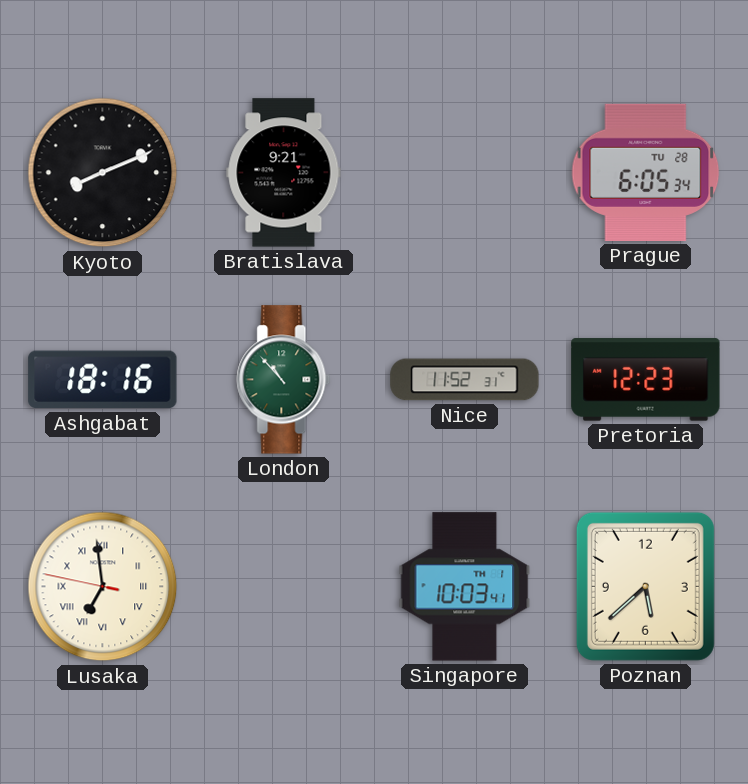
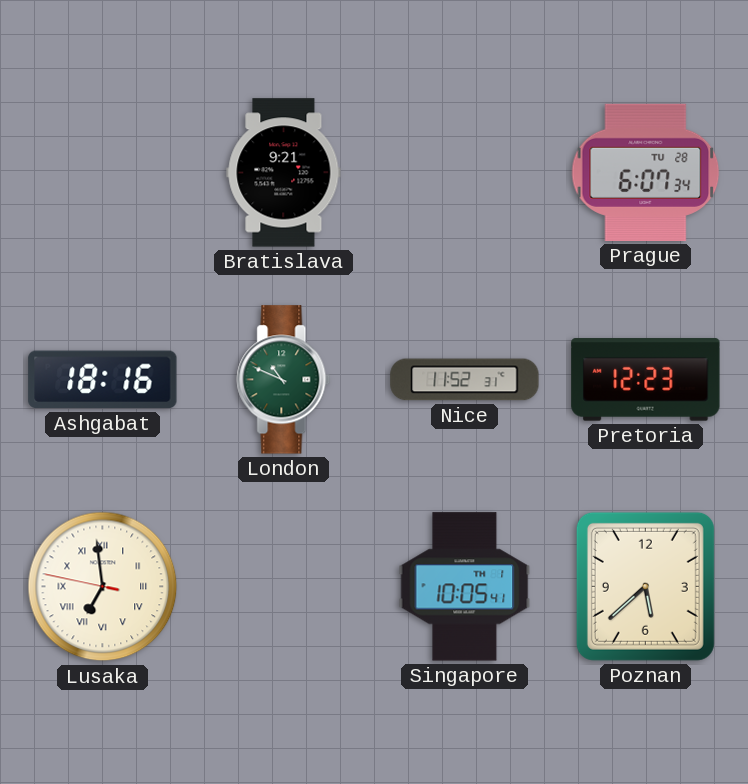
Kyoto: 8:11 -> none
Prague: 6:05 -> 6:07
London: 10:53 -> 10:49
Singapore: 10:03 -> 10:05
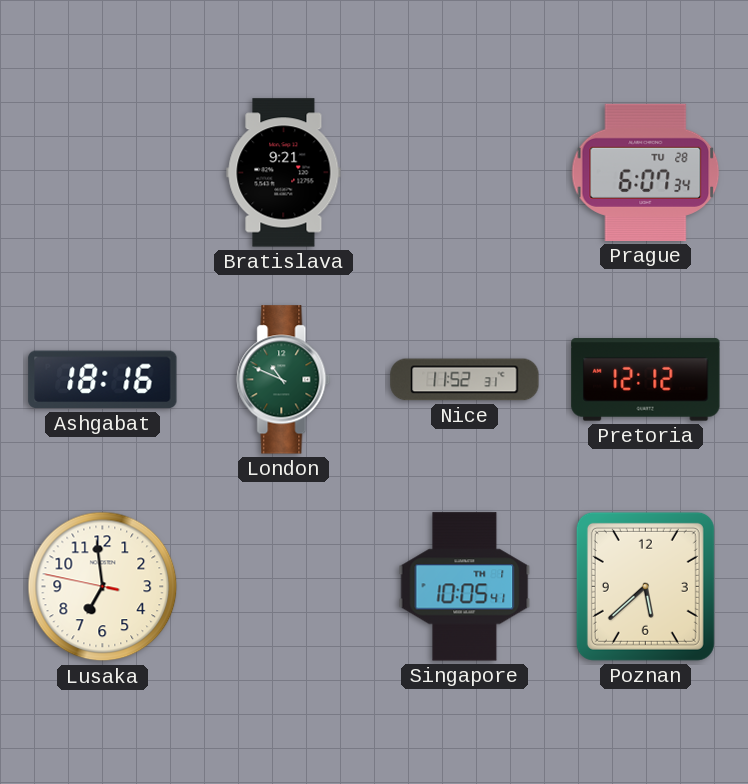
Pretoria: 12:23 -> 12:12
Lusaka numerals: Roman -> Arabic
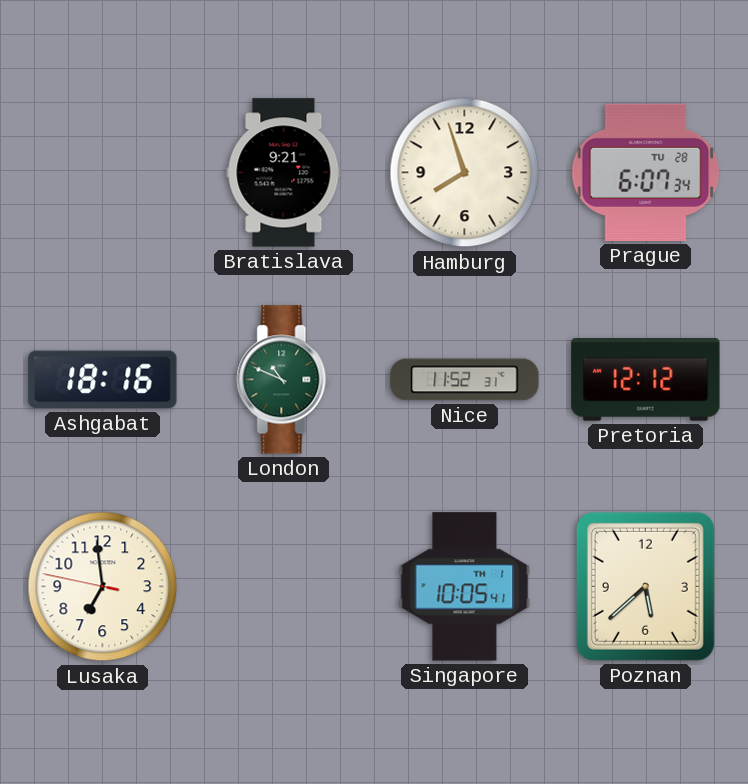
Hamburg: none -> 7:57
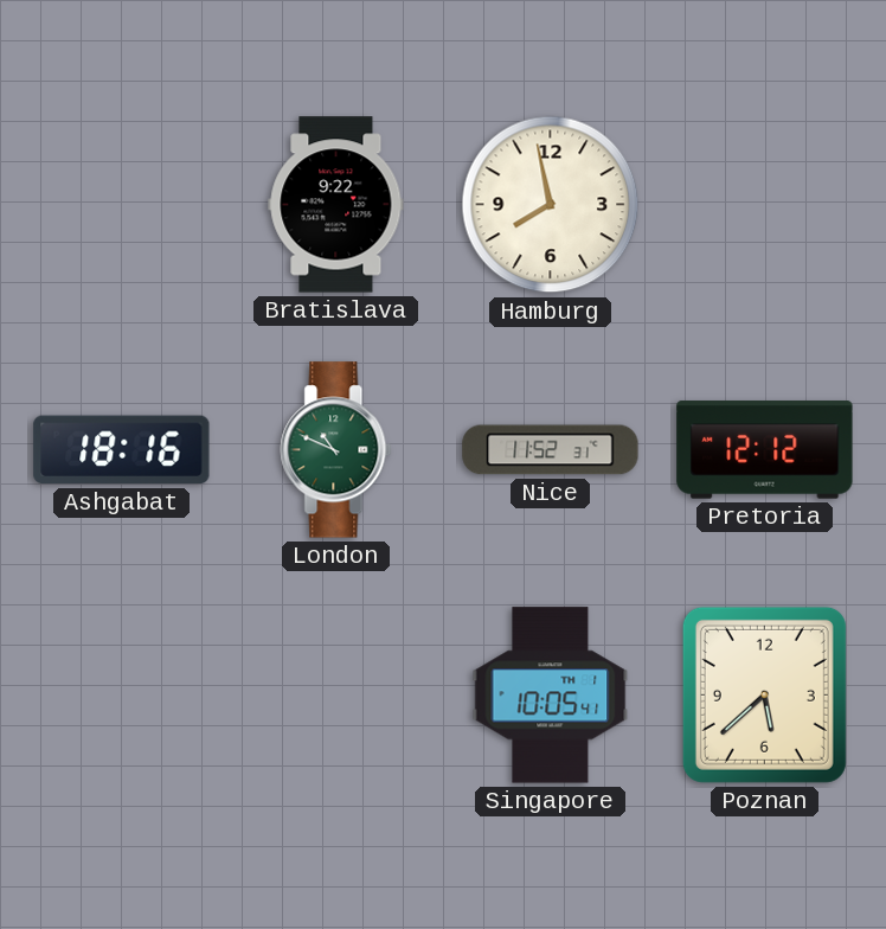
Bratislava: 9:21 -> 9:22
Hamburg: 7:57 -> 7:58
Prague: 6:07 -> none
Lusaka: 6:58 -> none
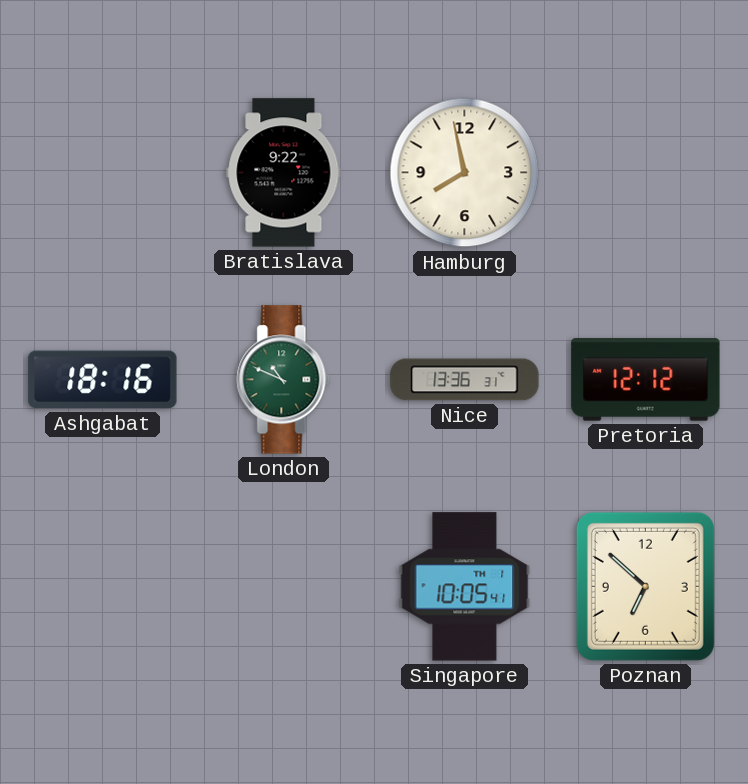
Nice: 11:52 -> 13:36
Poznan: 5:38 -> 6:52
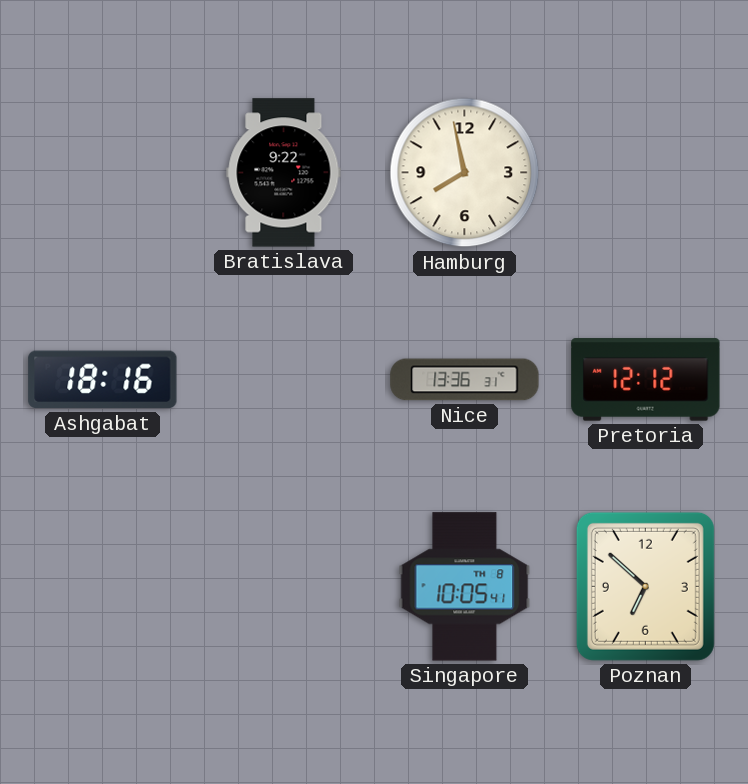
London: 10:49 -> none
Singapore date: TH 1 -> TH 8
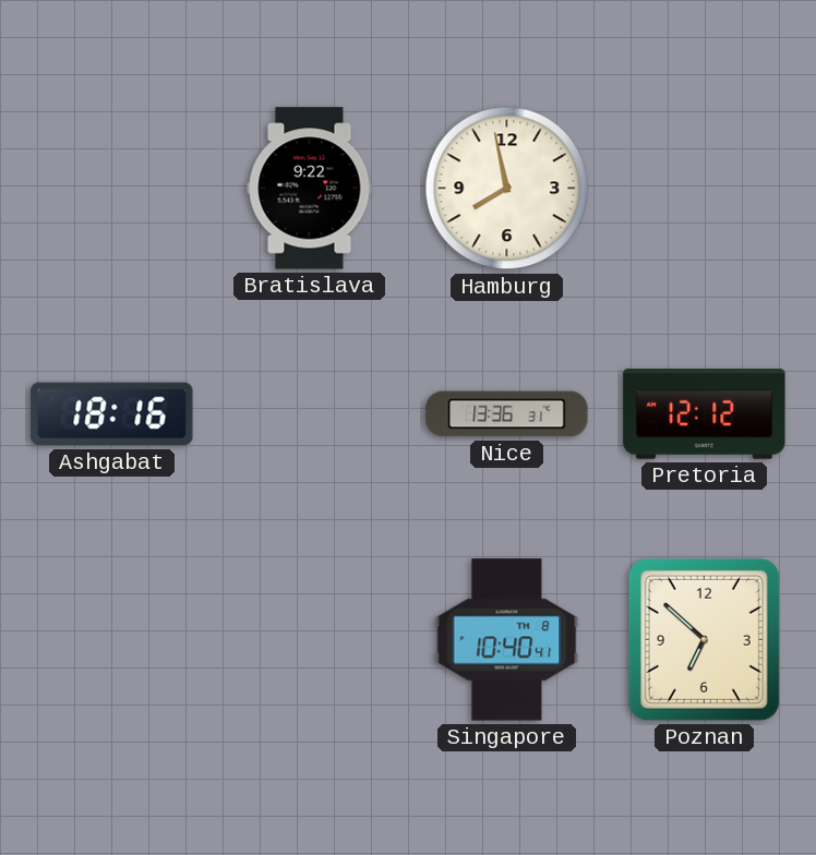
Singapore: 10:05 -> 10:40
